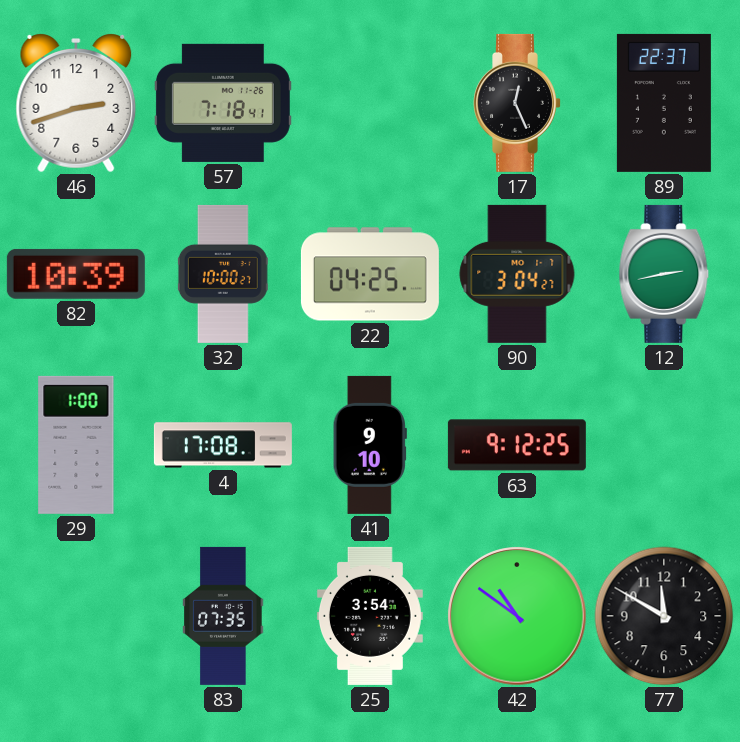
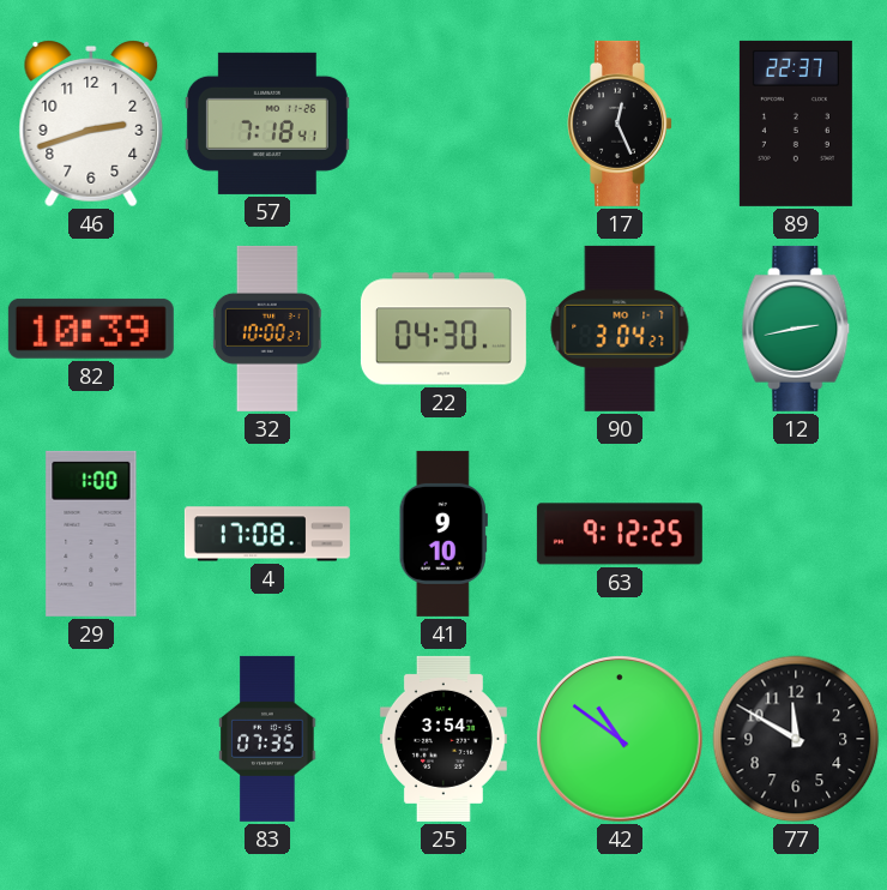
22: 04:25 -> 04:30
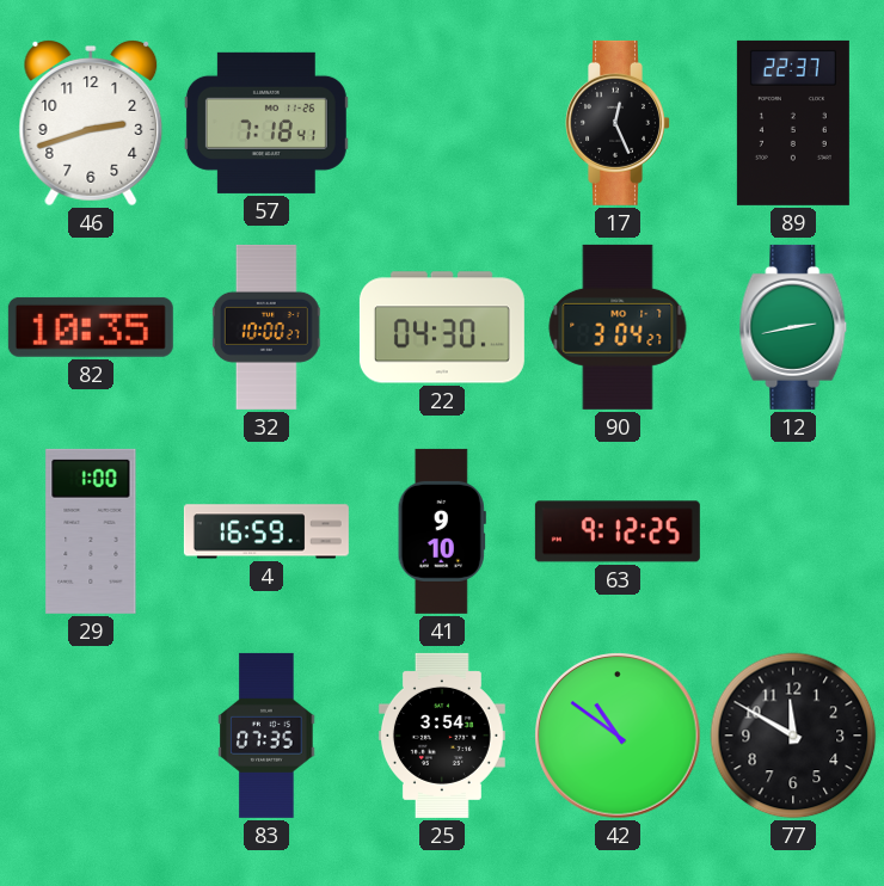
82: 10:39 -> 10:35
4: 17:08 -> 16:59
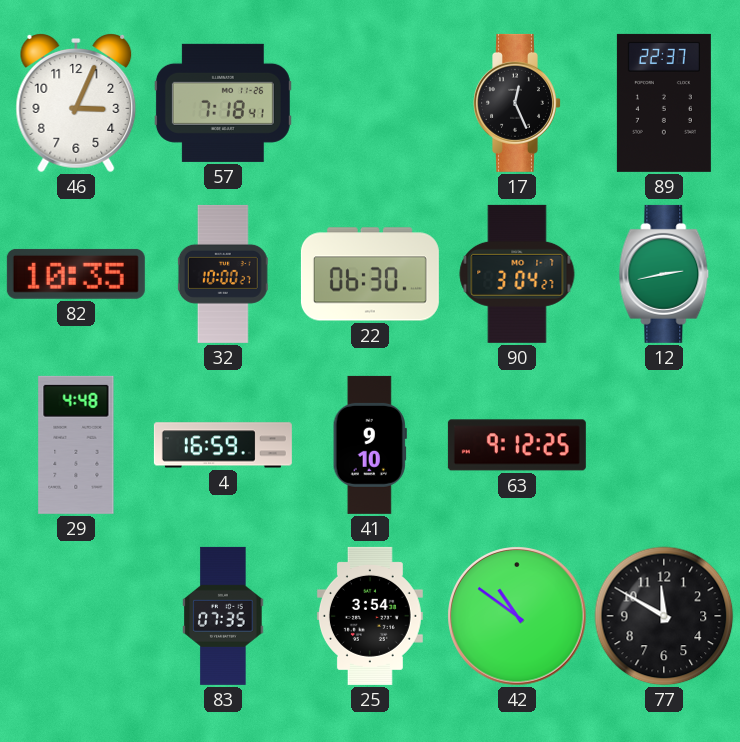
46: 2:42 -> 3:04
22: 04:30 -> 06:30
29: 1:00 -> 4:48
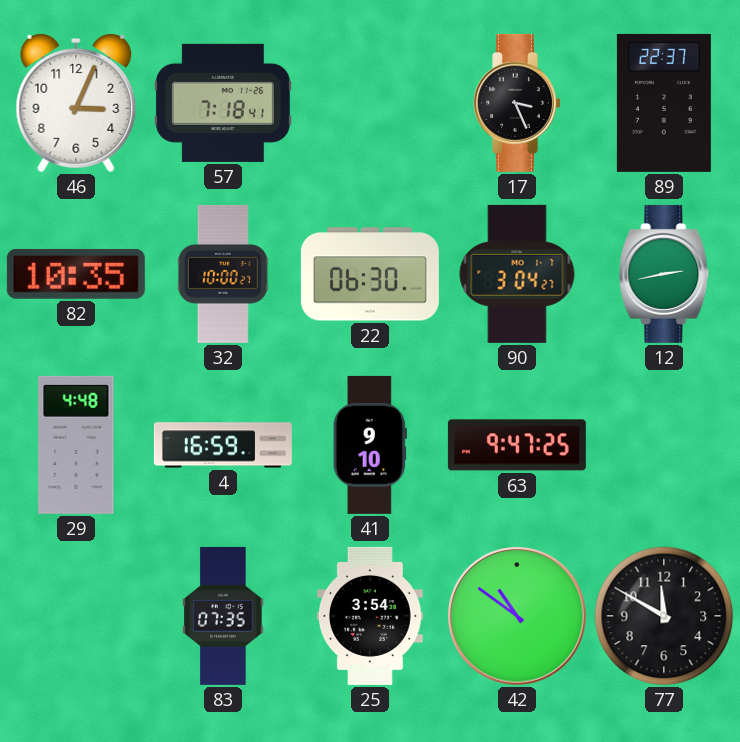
17: 12:26 -> 3:26
63: 9:12 -> 9:47
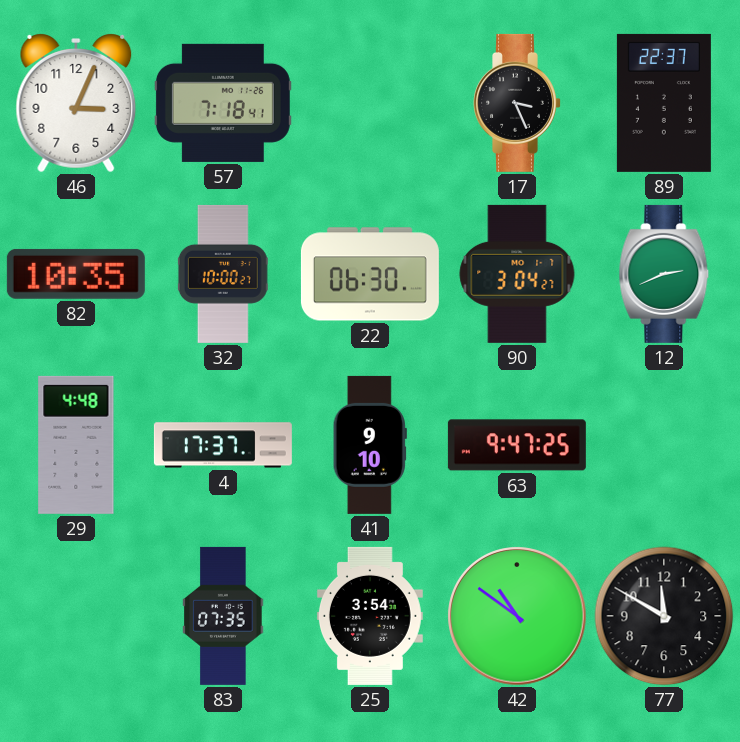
12: 2:43 -> 2:41
4: 16:59 -> 17:37
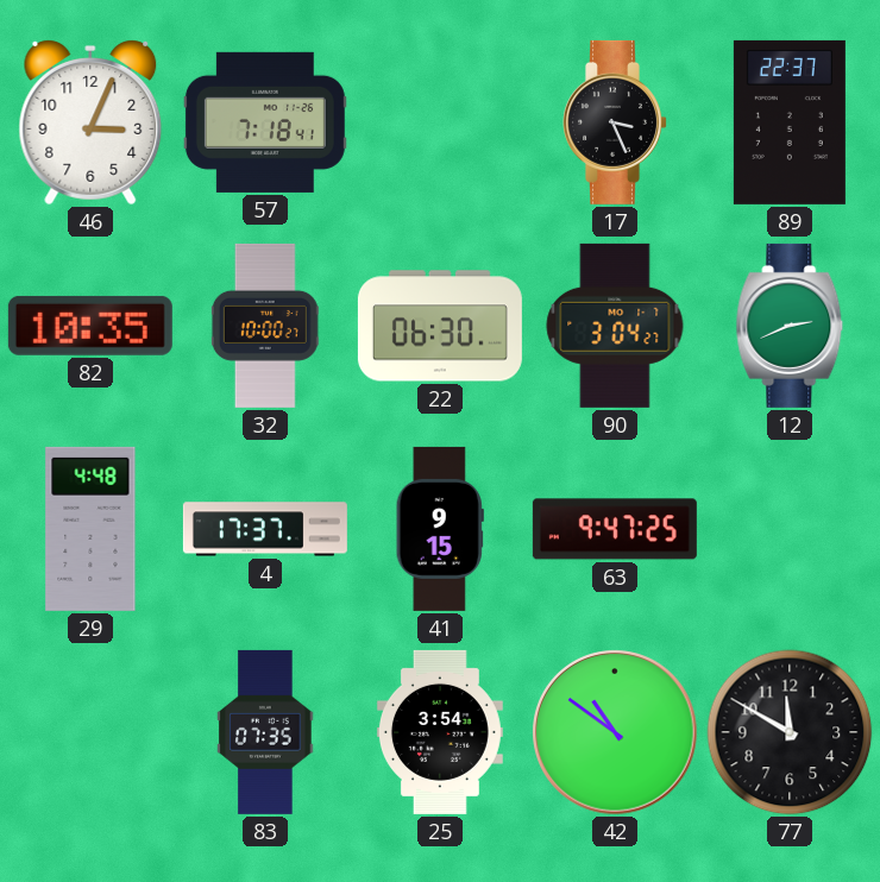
41: 9:10 -> 9:15
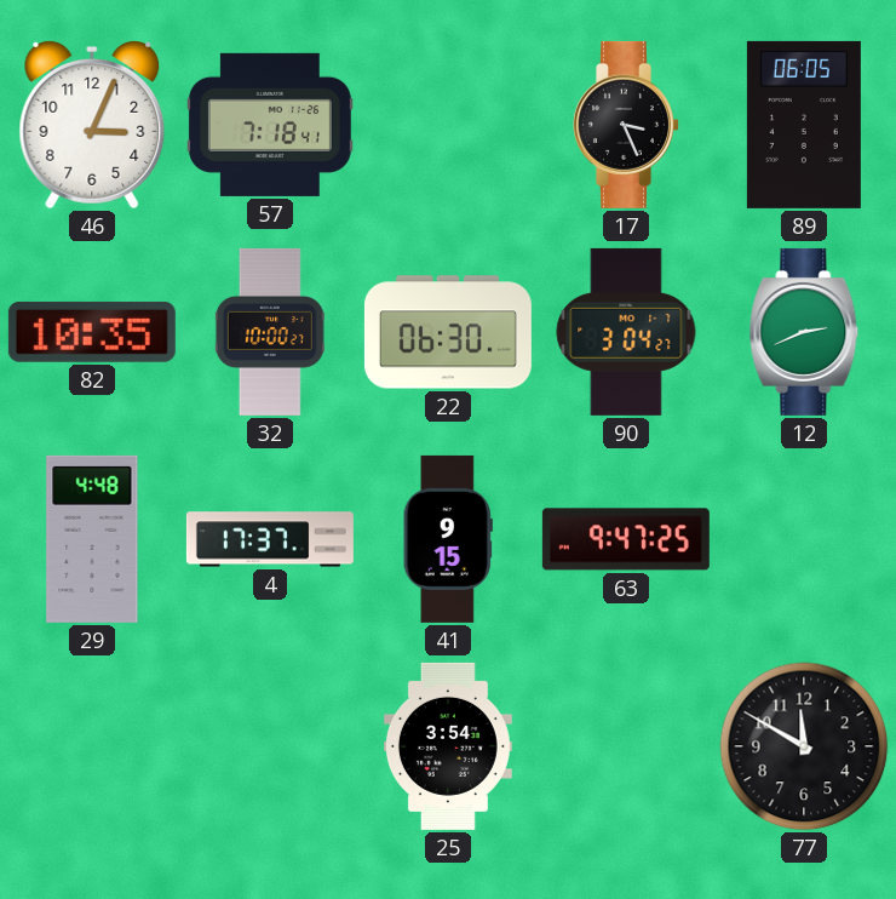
89: 22:37 -> 06:05
83: 07:35 -> none
42: 10:51 -> none
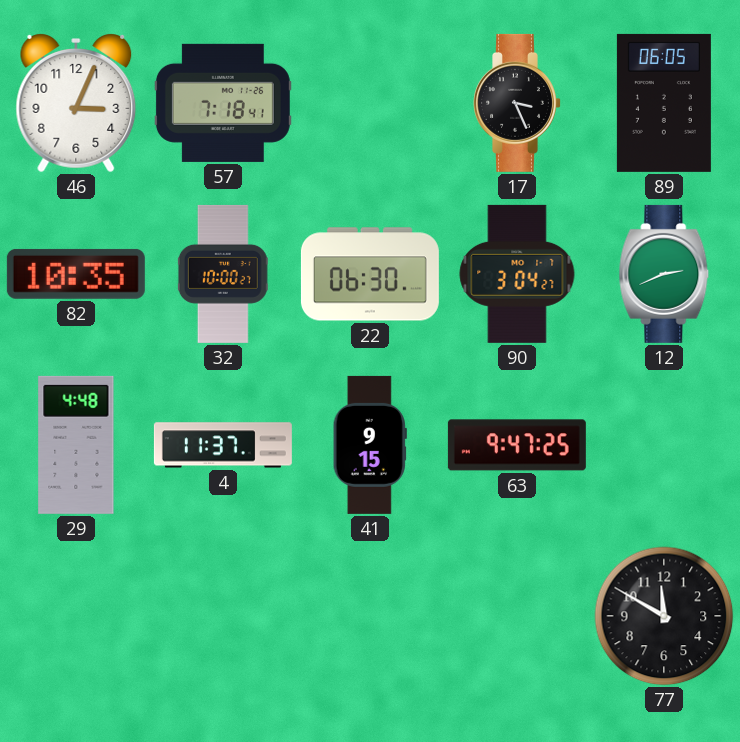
4: 17:37 -> 11:37
25: 3:54 -> none
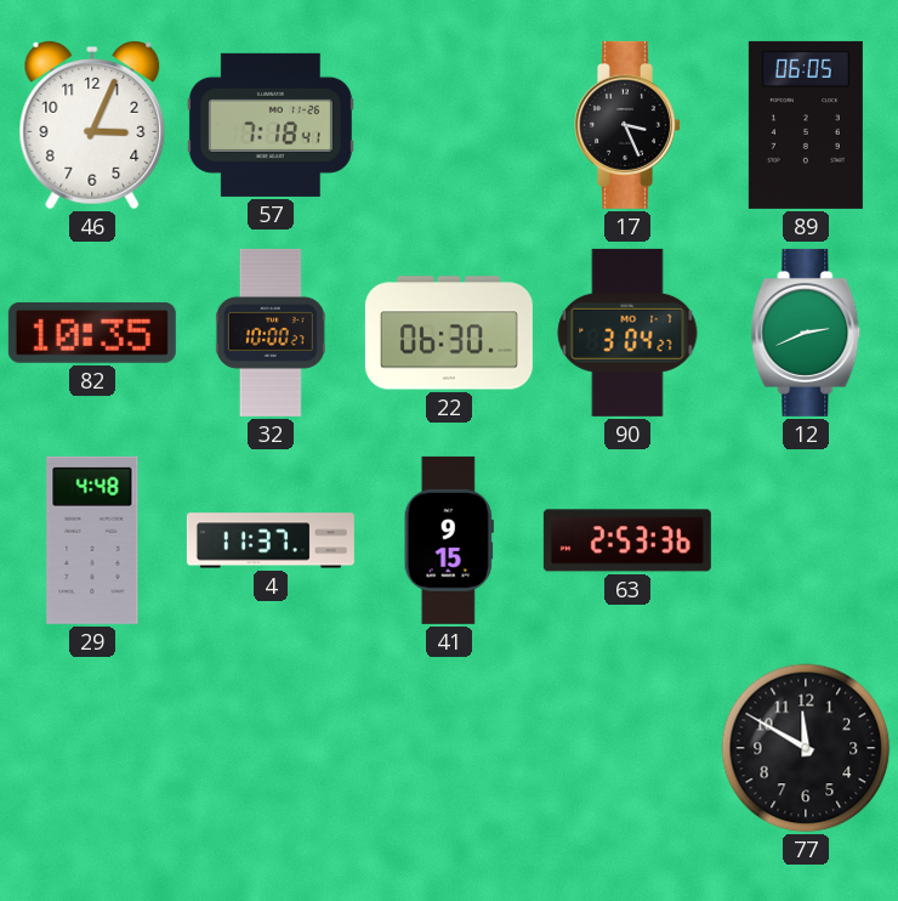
63: 9:47 -> 2:53
